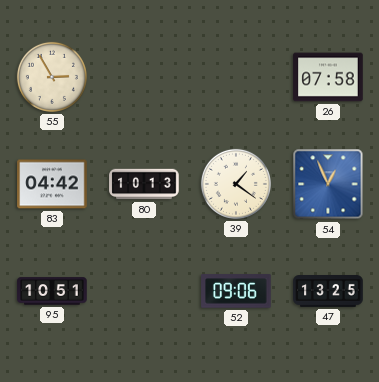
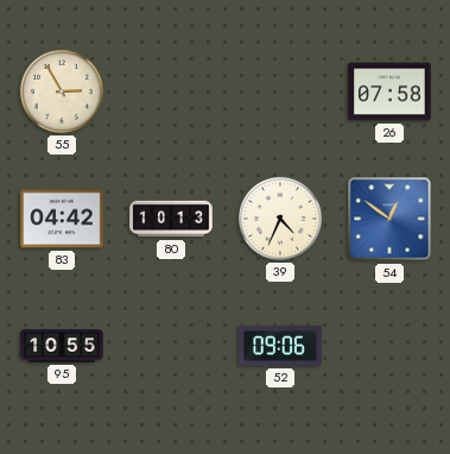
39: 1:21 -> 4:34
54: 12:56 -> 12:51
95: 10:51 -> 10:55
47: 13:25 -> none
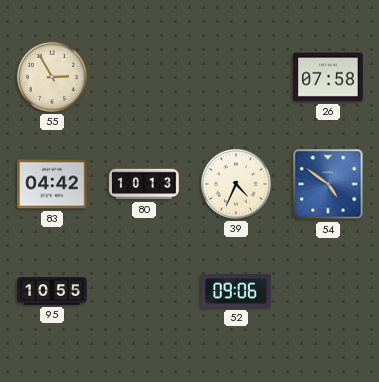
54: 12:51 -> 4:51
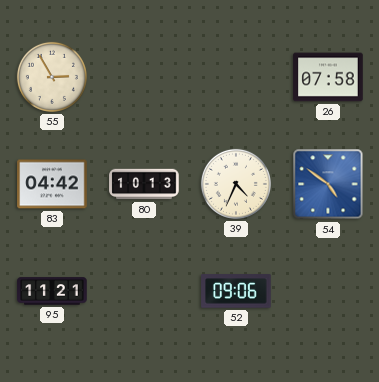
95: 10:55 -> 11:21
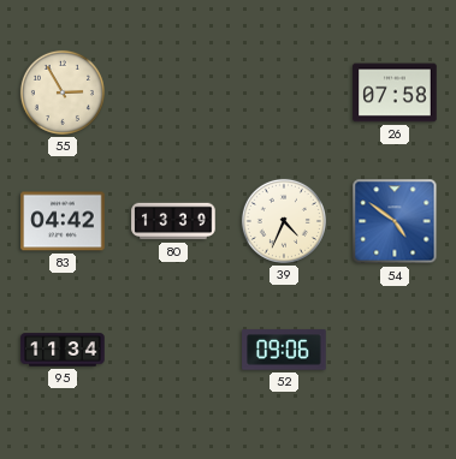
80: 10:13 -> 13:39
95: 11:21 -> 11:34
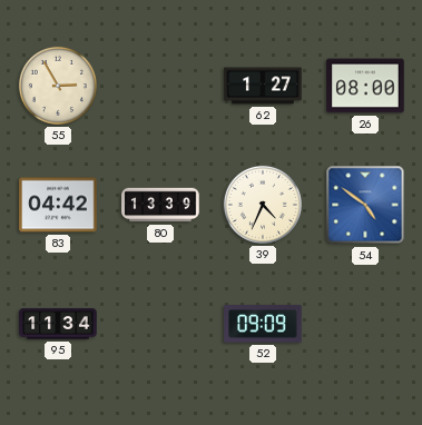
62: none -> 1:27
26: 07:58 -> 08:00
52: 09:06 -> 09:09
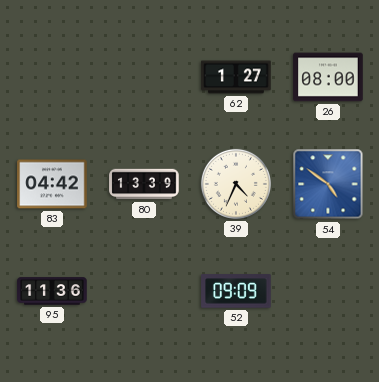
55: 2:55 -> none
95: 11:34 -> 11:36
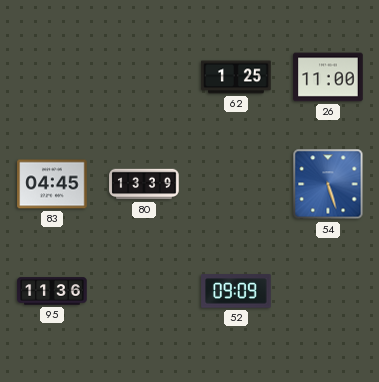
62: 1:27 -> 1:25
26: 08:00 -> 11:00
83: 04:42 -> 04:45
39: 4:34 -> none
54: 4:51 -> 5:27
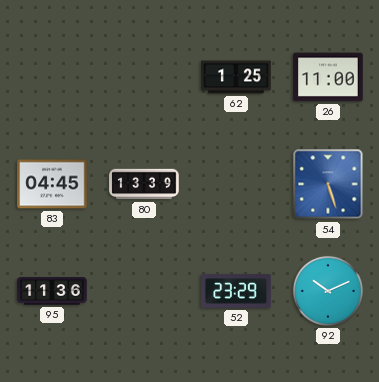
52: 09:09 -> 23:29
92: none -> 10:11
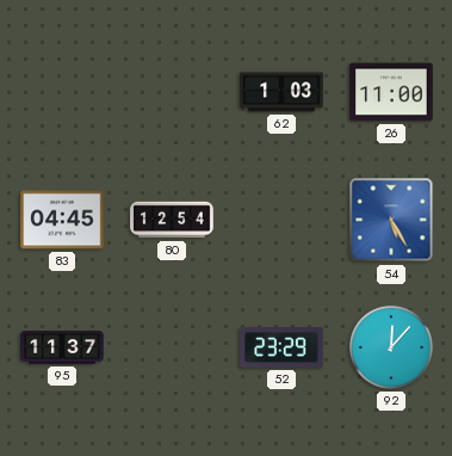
62: 1:25 -> 1:03
80: 13:39 -> 12:54
54: 5:27 -> 5:25
95: 11:36 -> 11:37
92: 10:11 -> 12:07
